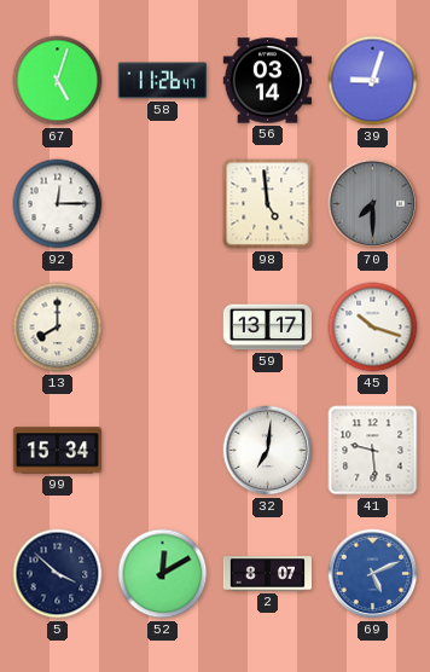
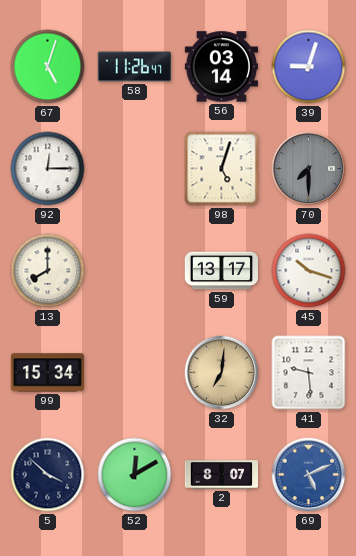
98: 4:59 -> 5:03
32 dial: white -> champagne
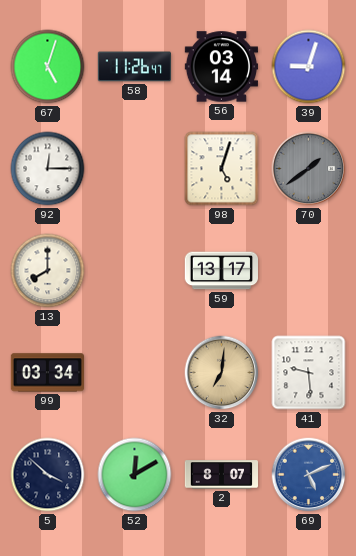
70: 7:30 -> 1:39
45: 10:18 -> none
99: 15:34 -> 03:34
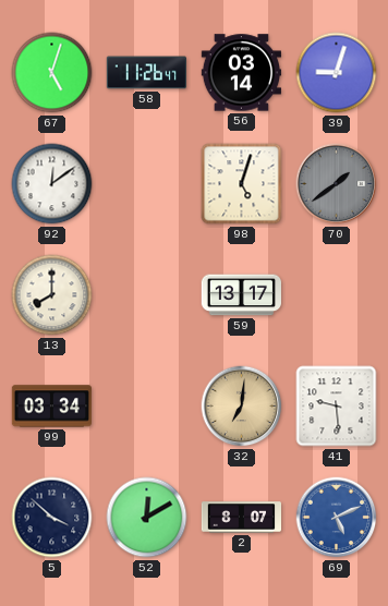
92: 12:15 -> 12:09
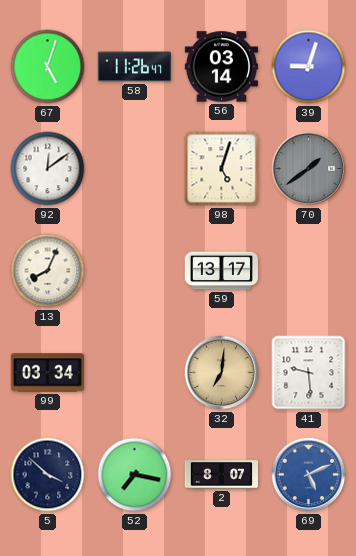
13: 8:00 -> 8:04
52: 12:10 -> 7:17
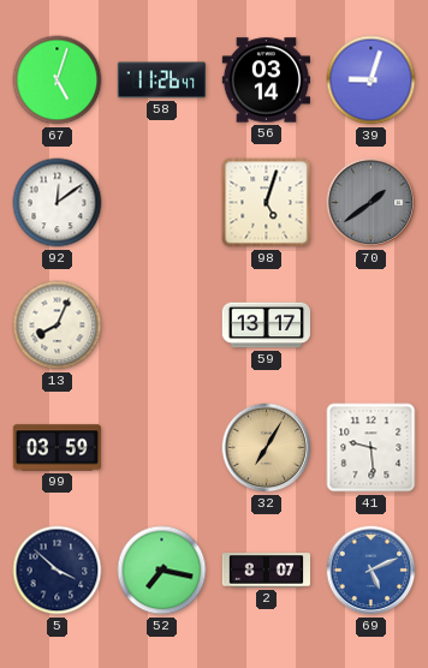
99: 03:34 -> 03:59
32: 7:01 -> 7:05
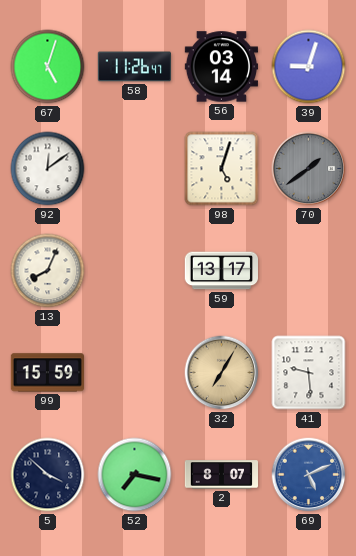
99: 03:59 -> 15:59
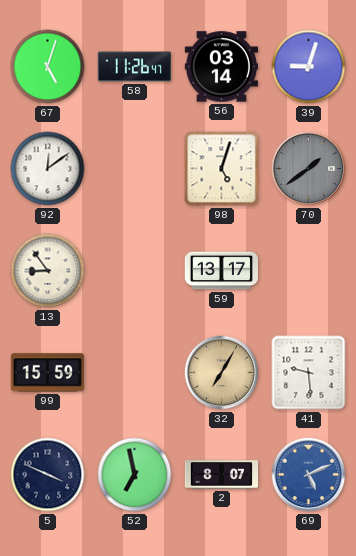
13: 8:04 -> 8:54
5: 3:52 -> 3:49
52: 7:17 -> 6:58
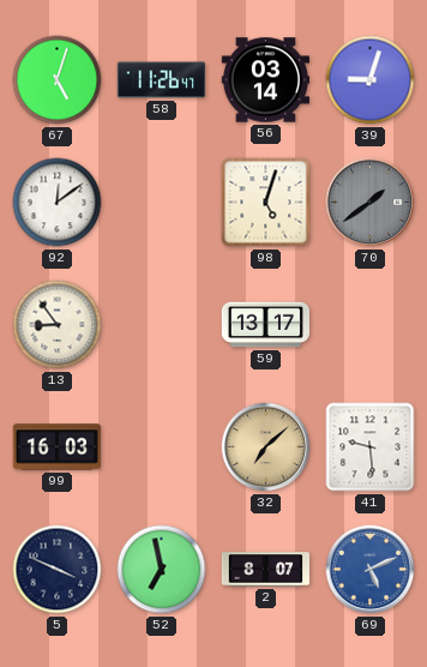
99: 15:59 -> 16:03
32: 7:05 -> 7:08
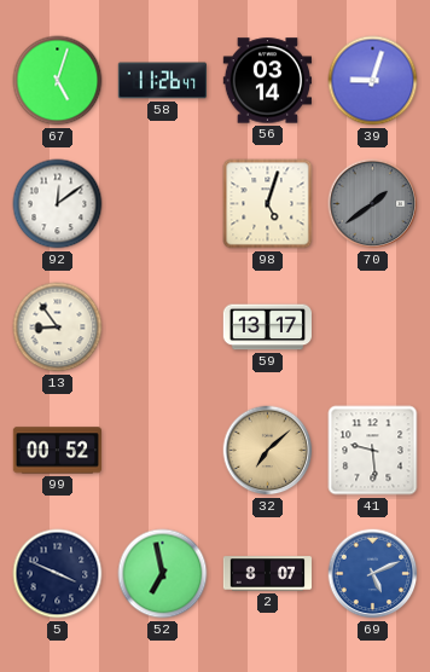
99: 16:03 -> 00:52
